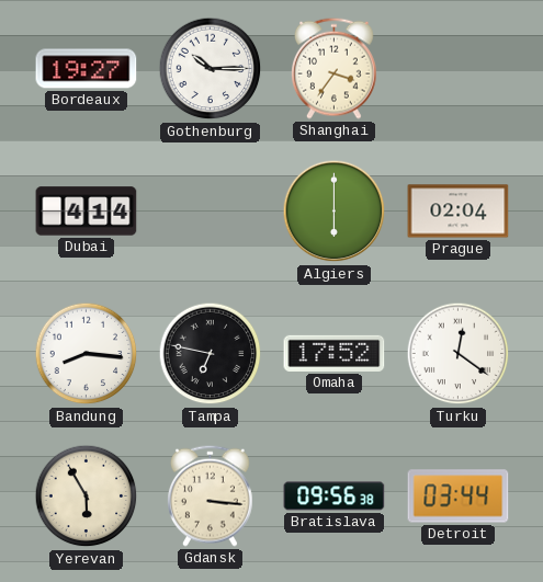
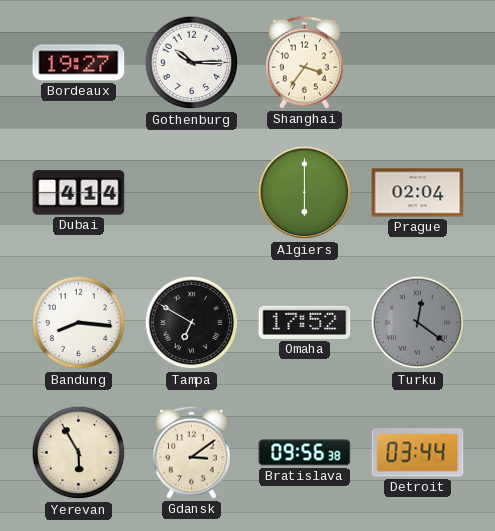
Tampa: 6:47 -> 6:50
Turku dial: white -> grey
Gdansk: 3:16 -> 3:09
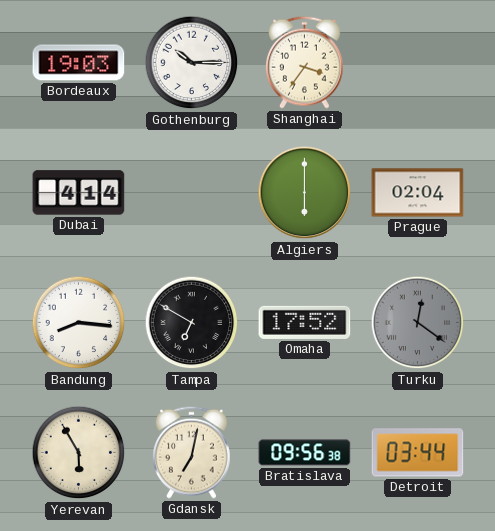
Bordeaux: 19:27 -> 19:03
Gdansk: 3:09 -> 7:02
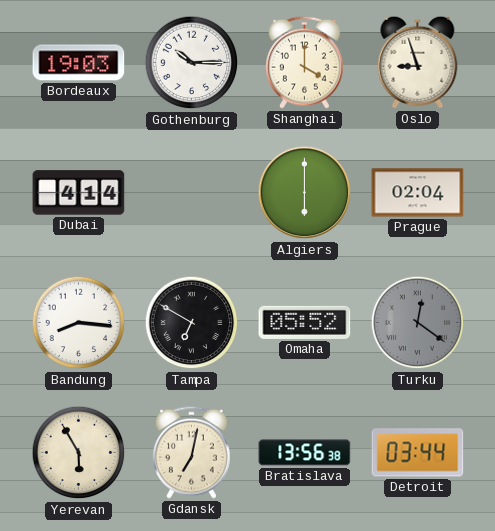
Shanghai: 3:36 -> 4:00
Oslo: none -> 8:57
Omaha: 17:52 -> 05:52
Bratislava: 09:56 -> 13:56
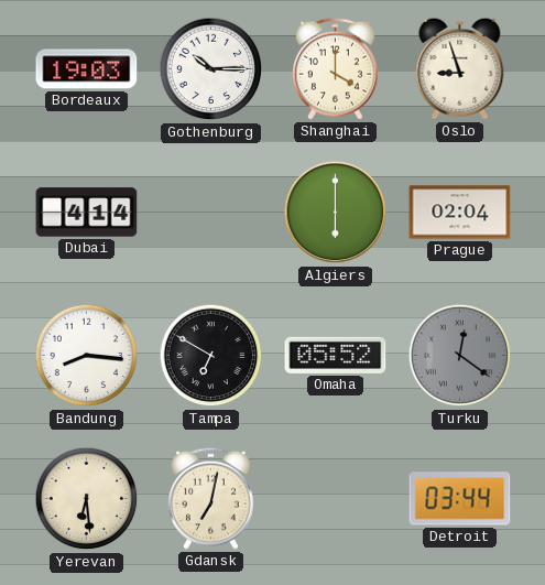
Yerevan: 5:55 -> 6:29
Bratislava: 13:56 -> none
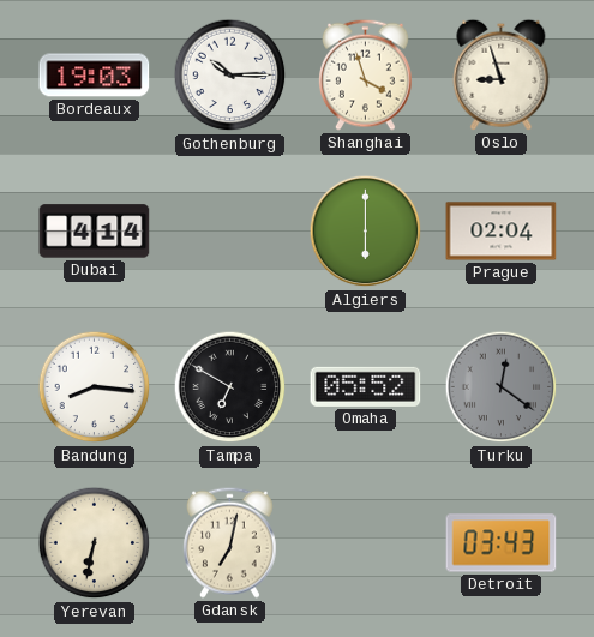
Shanghai: 4:00 -> 3:57
Yerevan: 6:29 -> 6:32
Detroit: 03:44 -> 03:43
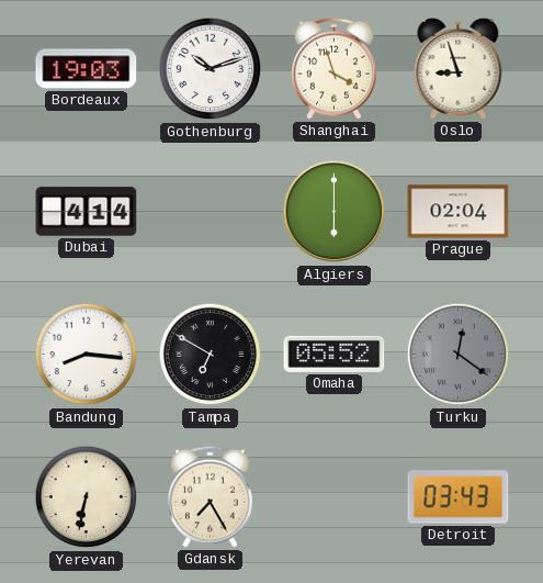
Gothenburg: 10:15 -> 10:12
Gdansk: 7:02 -> 7:25
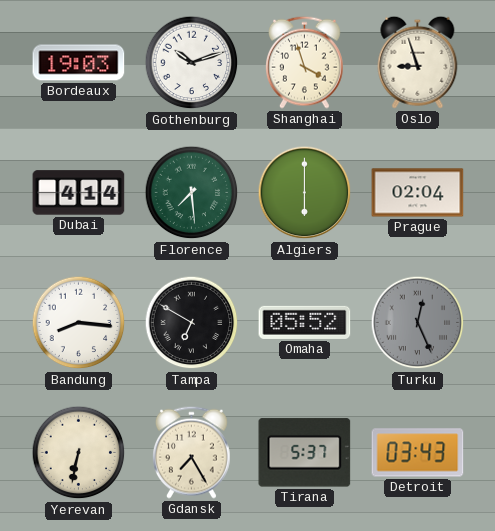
Florence: none -> 7:29
Turku: 12:21 -> 12:26
Tirana: none -> 5:37
